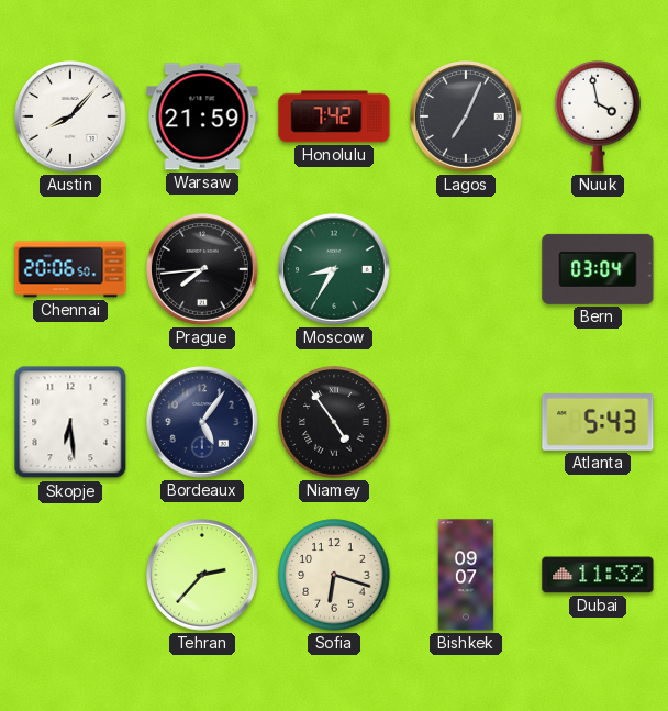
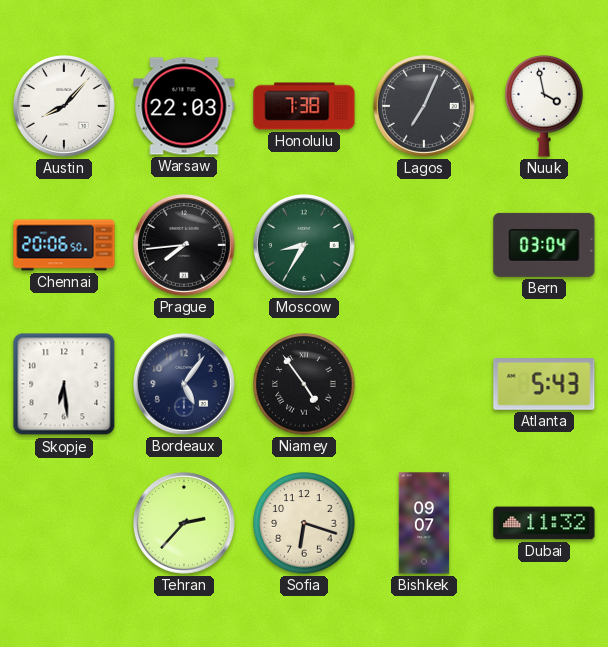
Warsaw: 21:59 -> 22:03
Honolulu: 7:42 -> 7:38
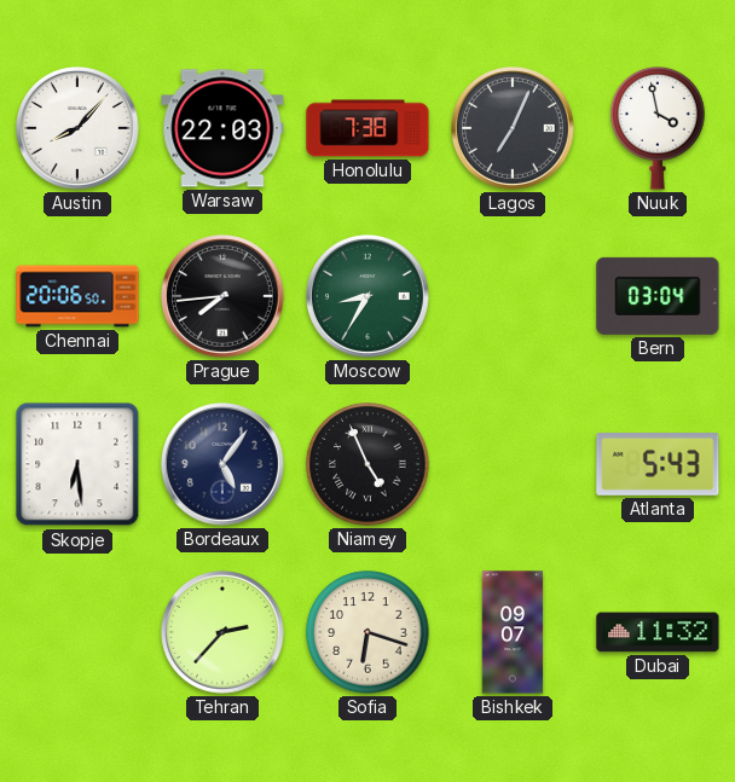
Niamey: 4:54 -> 4:56
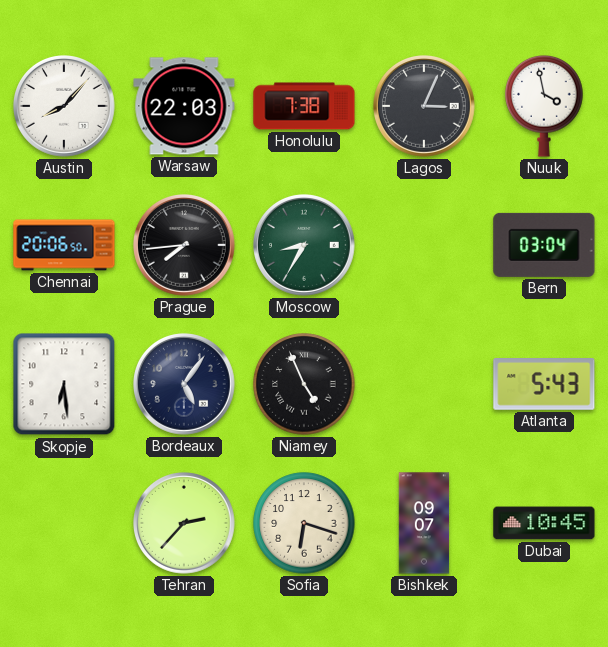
Lagos: 7:04 -> 3:04
Dubai: 11:32 -> 10:45
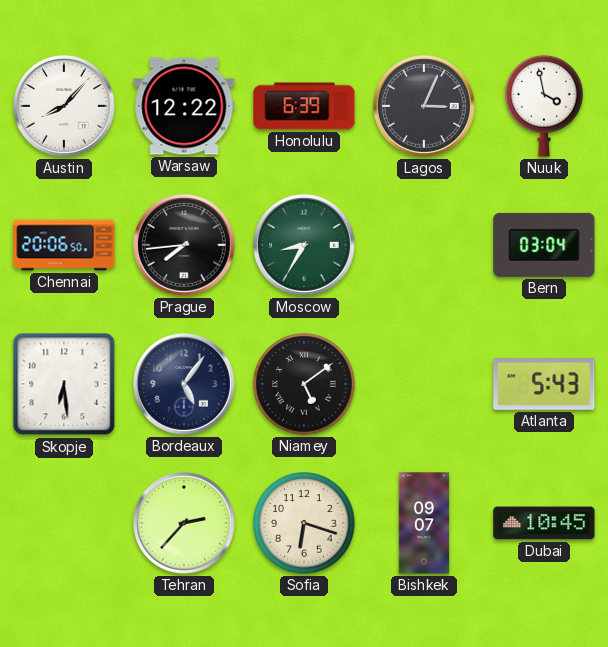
Warsaw: 22:03 -> 12:22
Honolulu: 7:38 -> 6:39
Niamey: 4:56 -> 5:09
